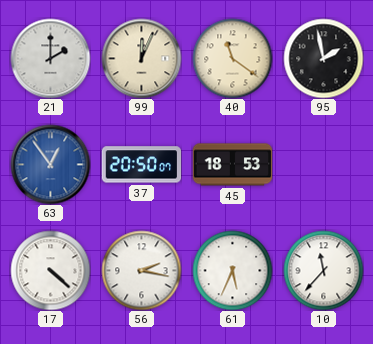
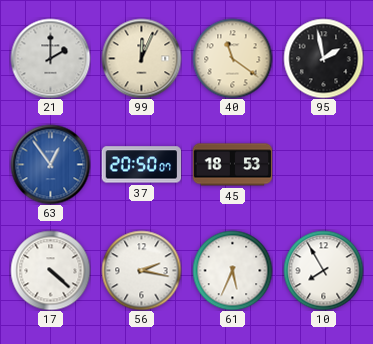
10: 11:37 -> 7:55
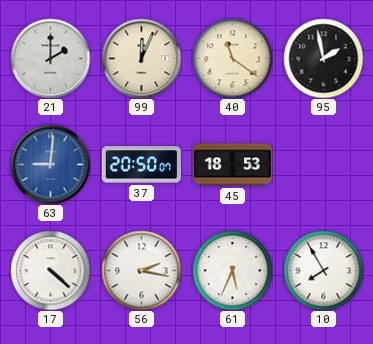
63: 12:54 -> 9:01
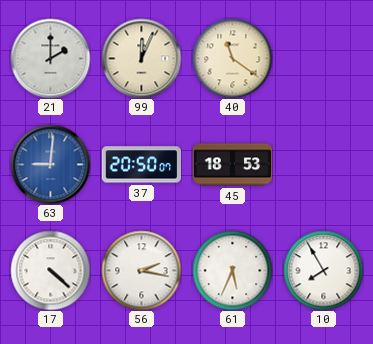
95: 1:58 -> none
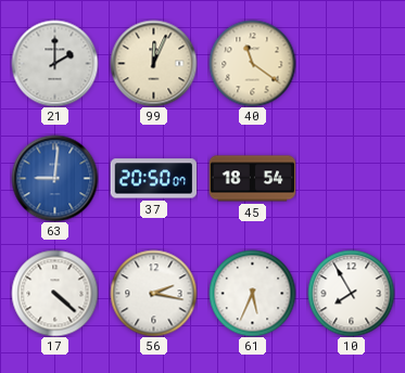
45: 18:53 -> 18:54
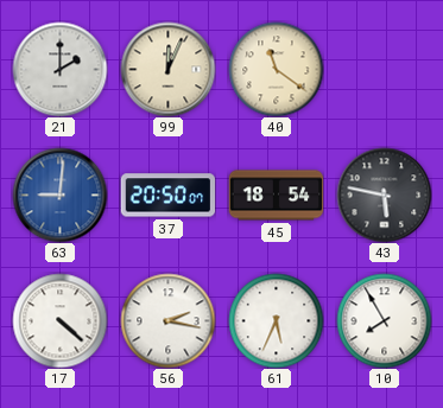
43: none -> 5:47
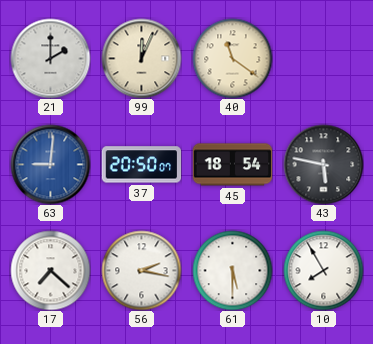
17: 4:22 -> 7:22
61: 5:34 -> 5:30
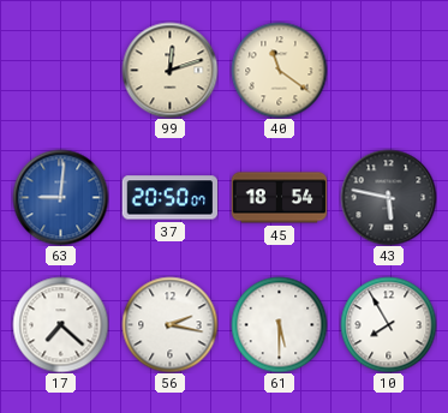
21: 2:00 -> none
99: 12:04 -> 12:12
